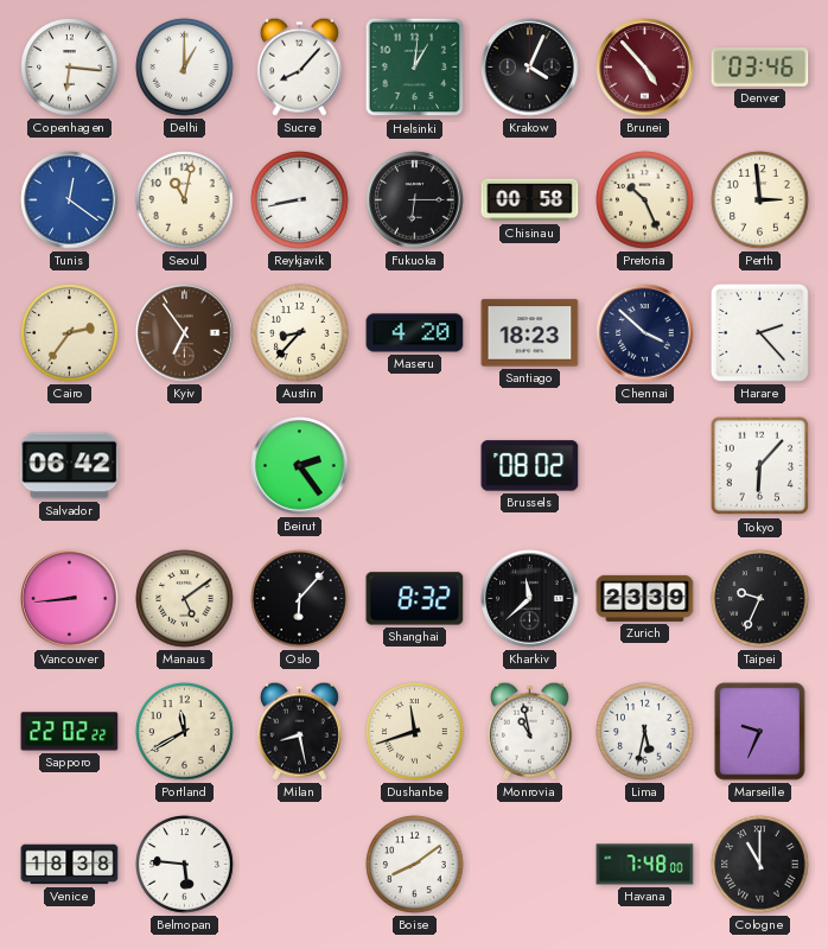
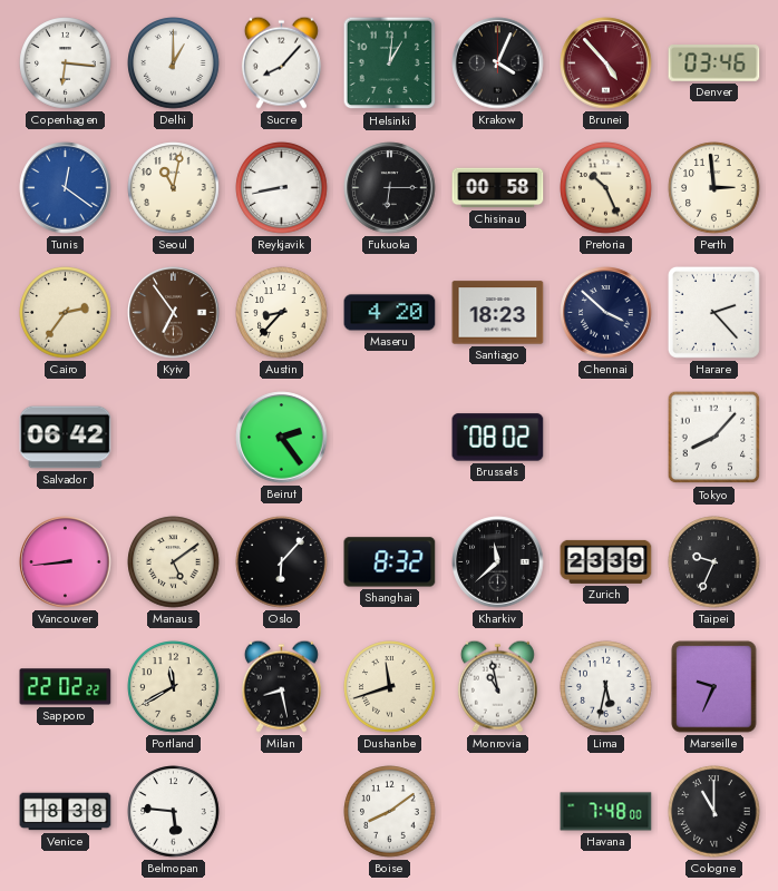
Tokyo: 6:07 -> 8:07
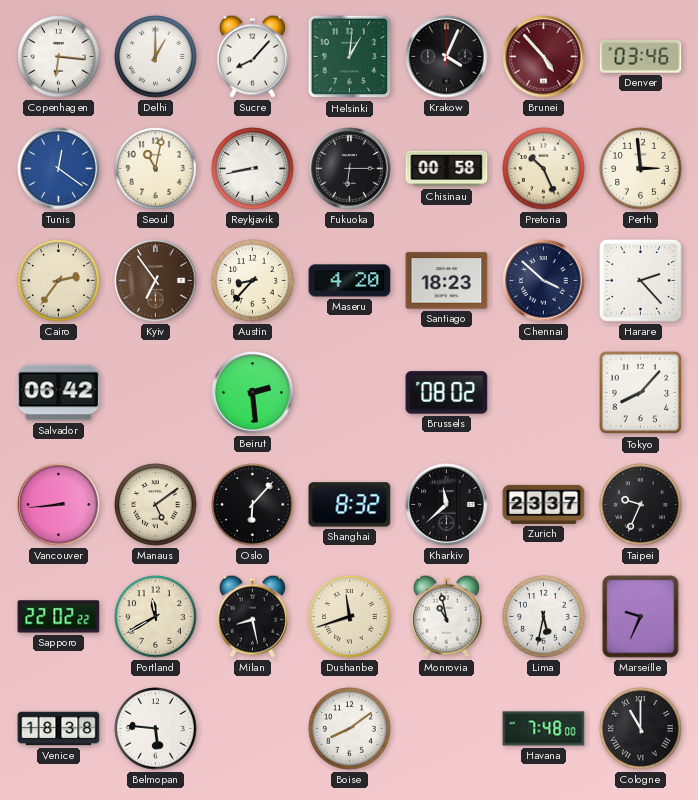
Beirut: 2:24 -> 2:29
Zurich: 23:39 -> 23:37
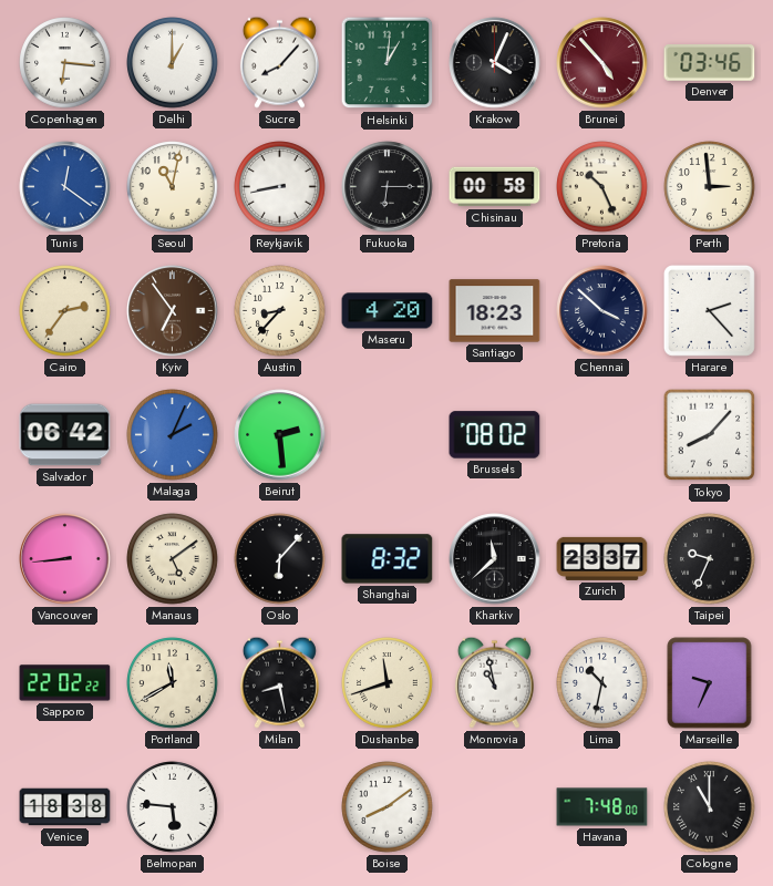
Malaga: none -> 2:04
Lima: 5:32 -> 10:32
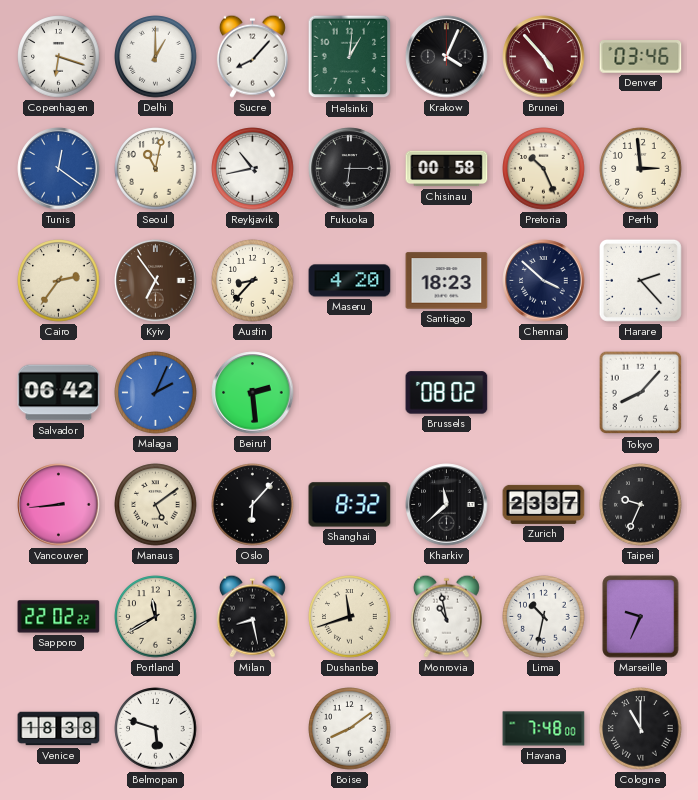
Copenhagen: 6:16 -> 6:18
Reykjavik: 8:43 -> 10:43
Belmopan: 5:46 -> 5:48
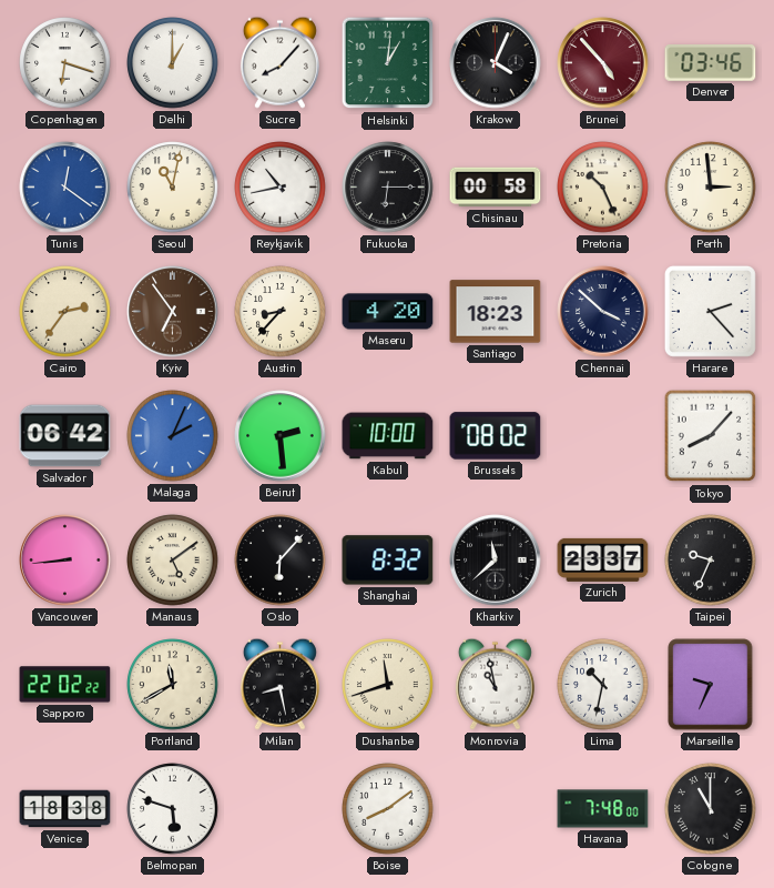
Kabul: none -> 10:00
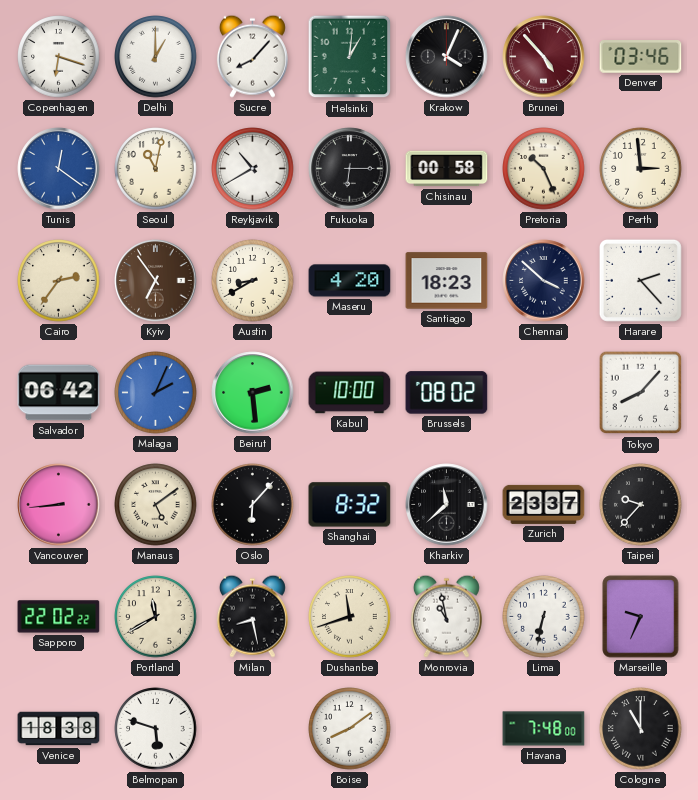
Reykjavik: 10:43 -> 10:40
Austin: 8:37 -> 8:40
Taipei: 9:34 -> 9:37
Lima: 10:32 -> 6:32
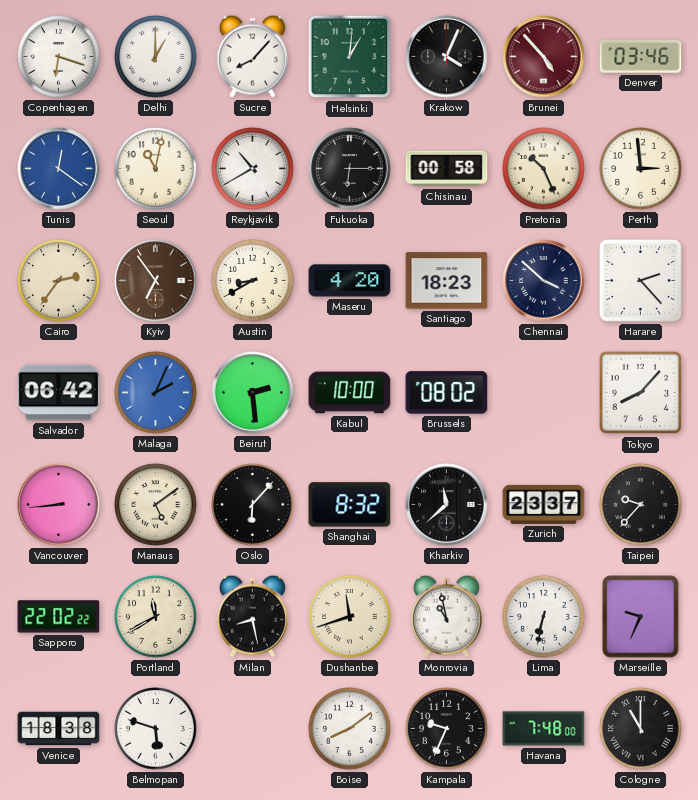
Kampala: none -> 9:34
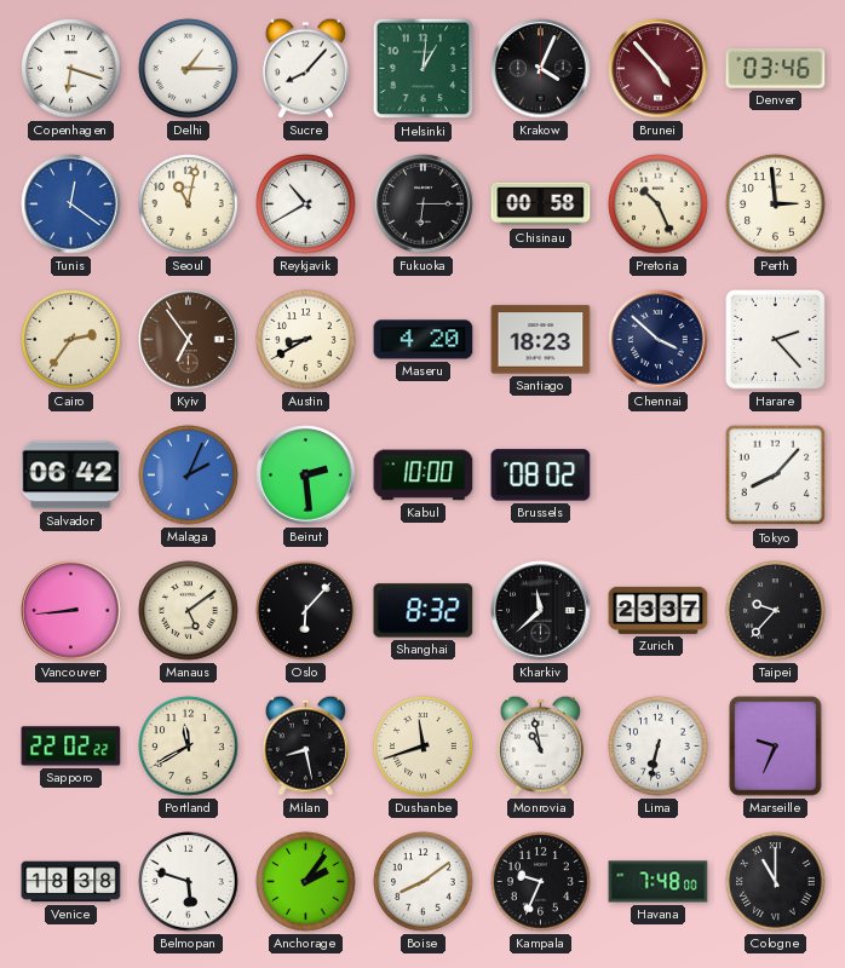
Delhi: 1:00 -> 1:15
Anchorage: none -> 2:06
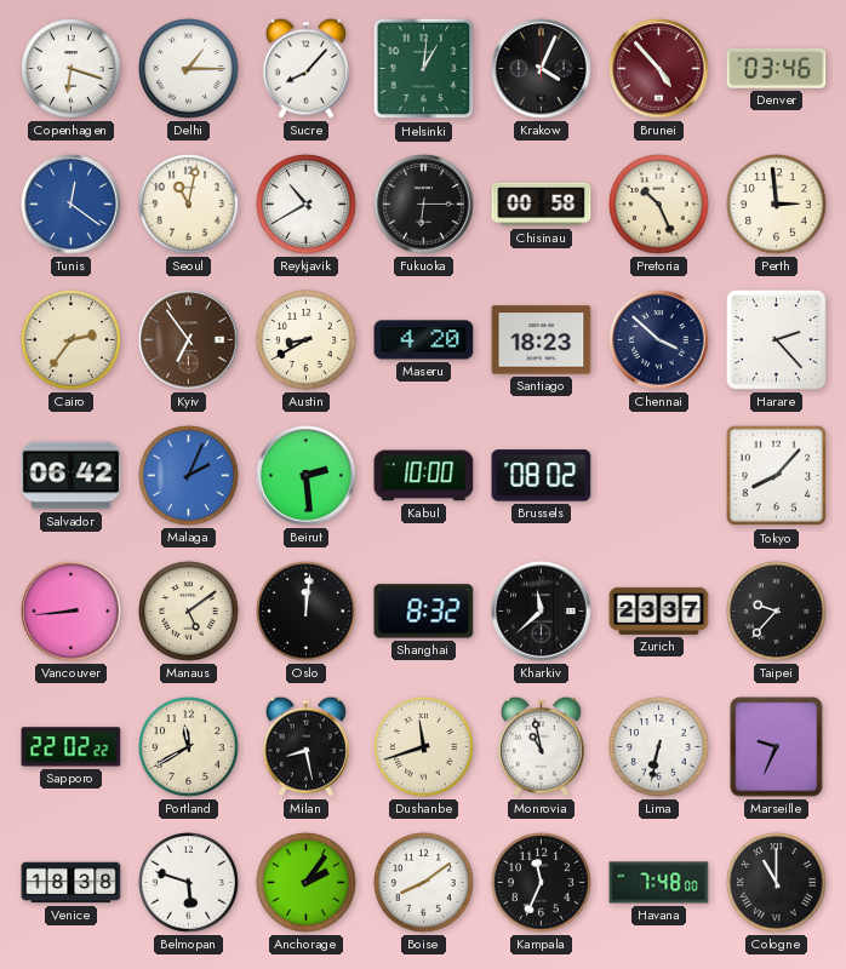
Oslo: 6:07 -> 12:01
Kampala: 9:34 -> 11:34
